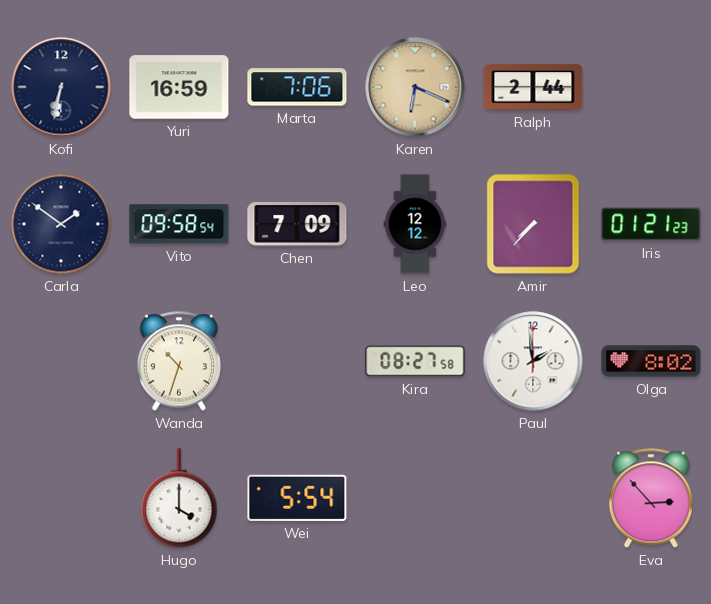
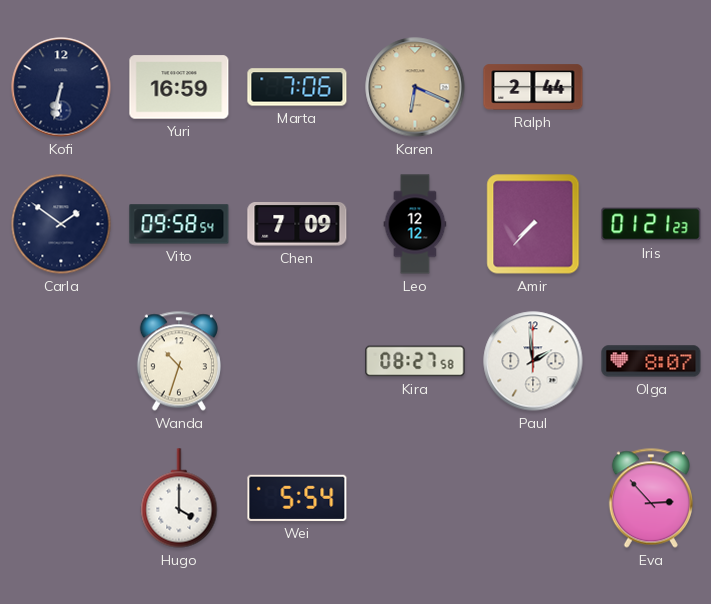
Olga: 8:02 -> 8:07
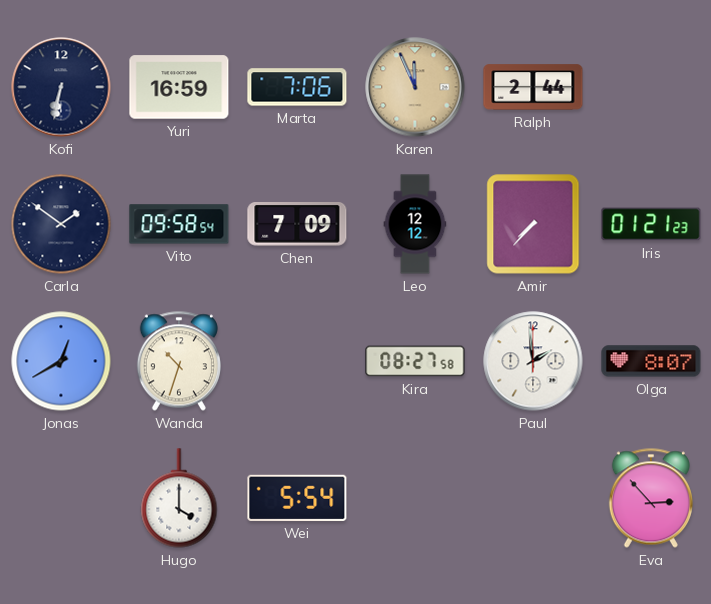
Karen: 6:19 -> 11:56
Jonas: none -> 12:40
